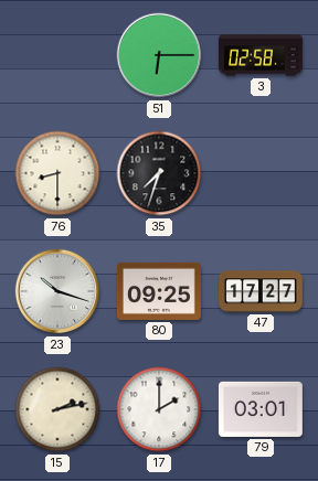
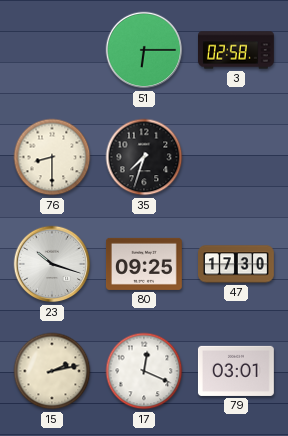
47: 17:27 -> 17:30
17: 2:00 -> 12:19
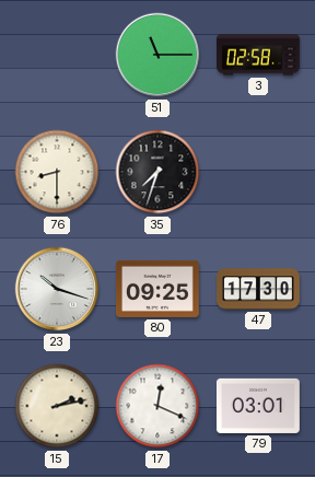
51: 6:15 -> 11:15
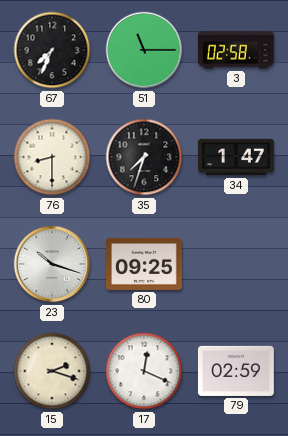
67: none -> 7:34
34: none -> 1:47
47: 17:30 -> none
15: 2:13 -> 2:18
79: 03:01 -> 02:59
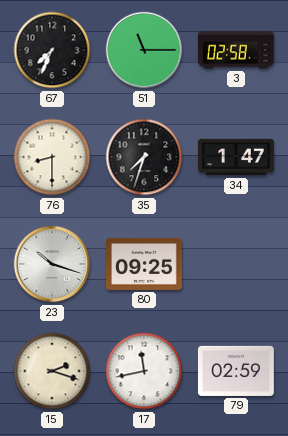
17: 12:19 -> 11:43
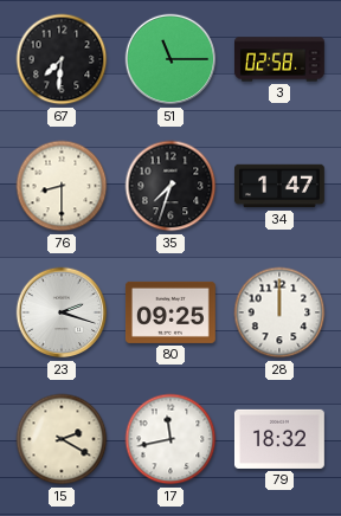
67: 7:34 -> 7:31
23: 10:18 -> 2:18
28: none -> 12:00
15: 2:18 -> 2:20
79: 02:59 -> 18:32
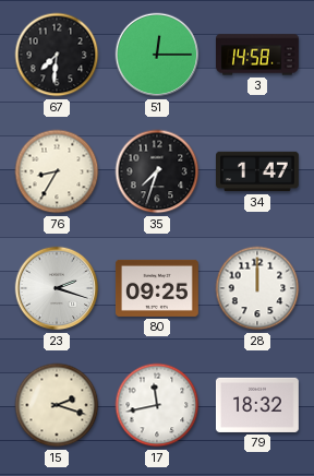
51: 11:15 -> 12:15
3: 02:58 -> 14:58
76: 8:30 -> 8:35
15: 2:20 -> 2:18
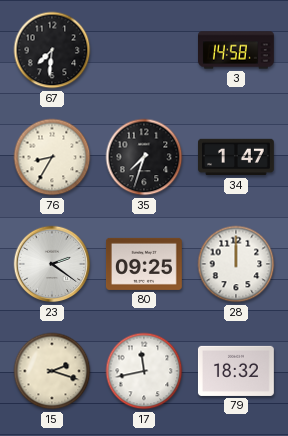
51: 12:15 -> none
23: 2:18 -> 2:21
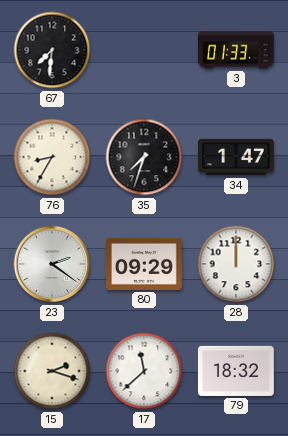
3: 14:58 -> 01:33
80: 09:25 -> 09:29
17: 11:43 -> 11:38
